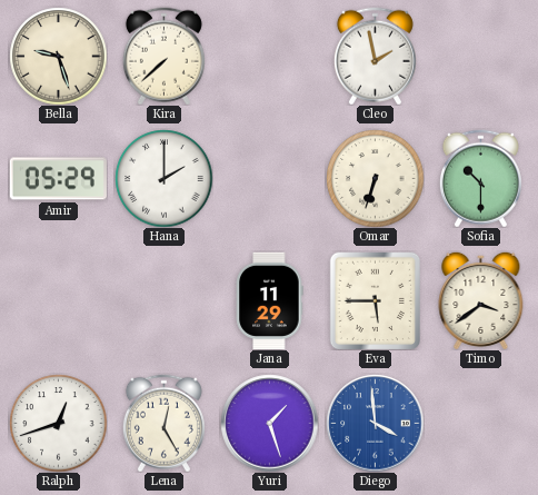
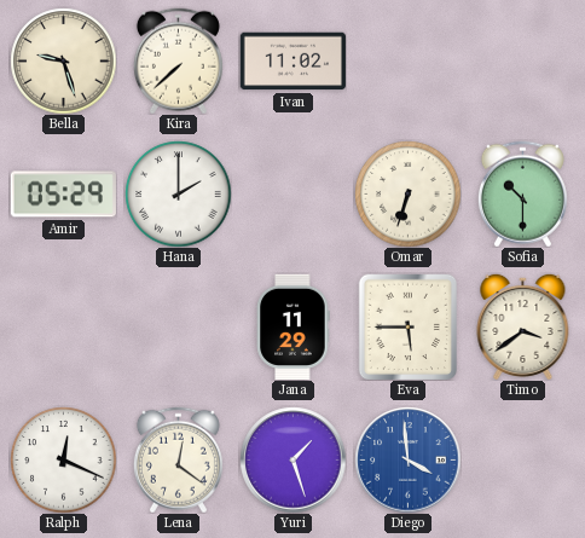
Ivan: none -> 11:02
Cleo: 1:58 -> none
Ralph: 12:42 -> 12:19
Lena: 12:25 -> 12:21
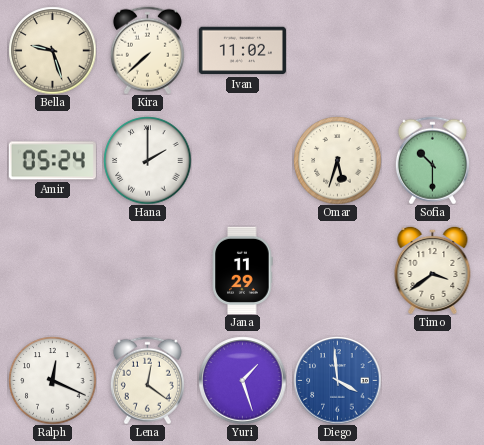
Amir: 05:29 -> 05:24
Omar: 6:33 -> 5:33
Eva: 5:45 -> none
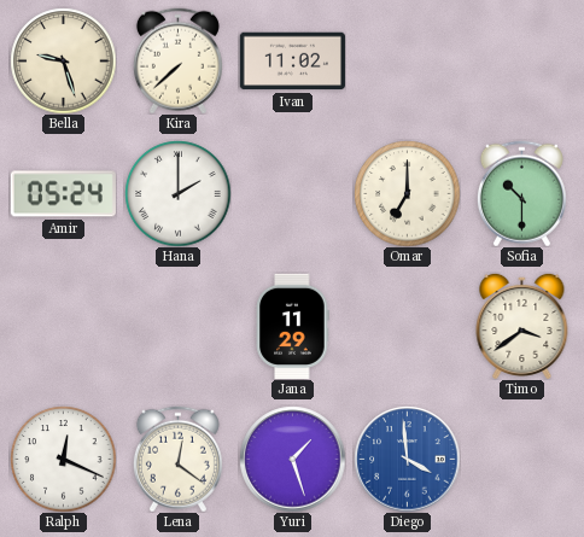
Omar: 5:33 -> 7:00
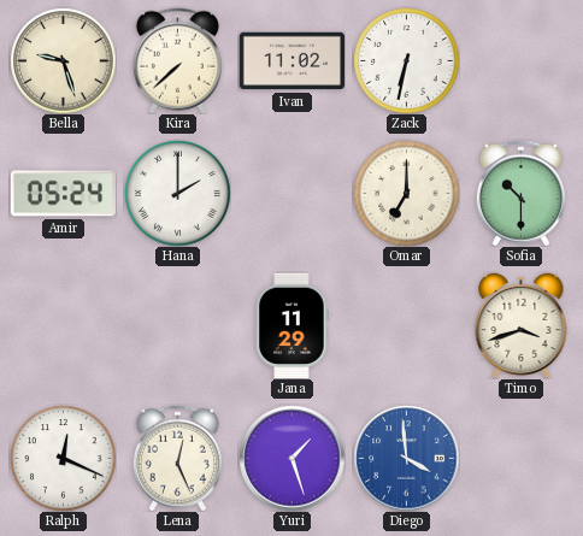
Zack: none -> 6:32
Timo: 3:39 -> 3:42
Lena: 12:21 -> 12:26
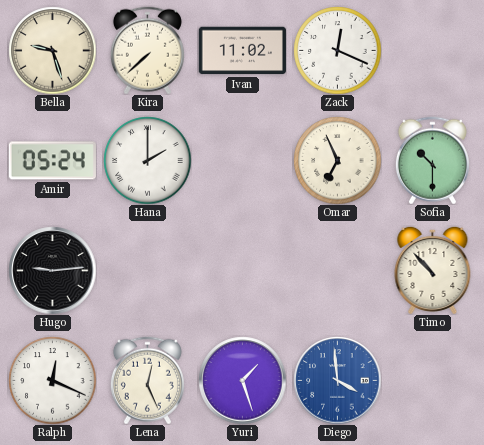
Zack: 6:32 -> 12:19
Omar: 7:00 -> 6:56
Hugo: none -> 9:14
Jana: 11:29 -> none
Timo: 3:42 -> 10:53
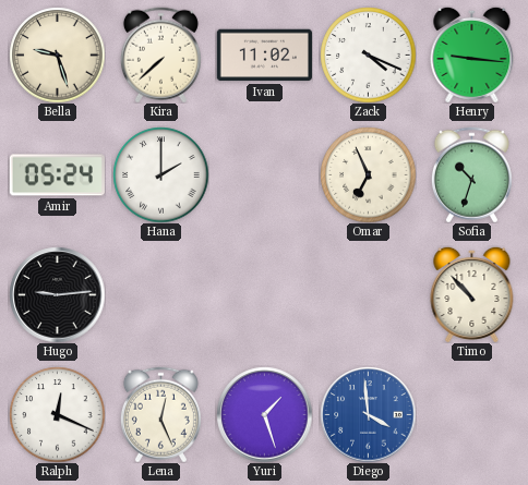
Zack: 12:19 -> 4:19
Henry: none -> 9:16
Sofia: 10:30 -> 10:33
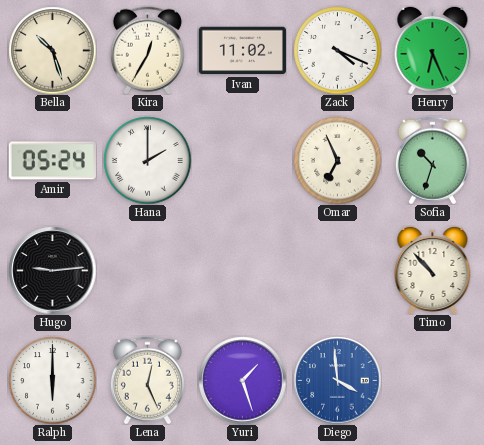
Bella: 9:27 -> 10:27
Kira: 7:38 -> 12:35
Henry: 9:16 -> 6:26
Ralph: 12:19 -> 6:00
